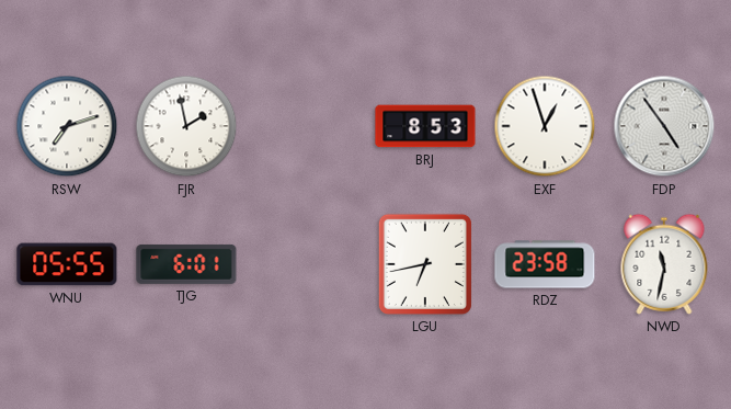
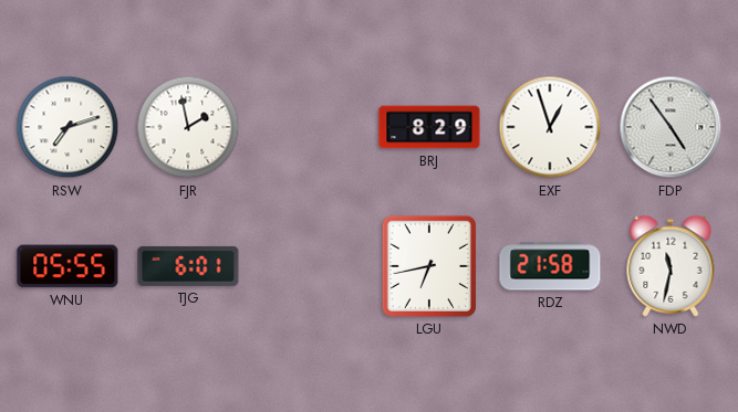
BRJ: 8:53 -> 8:29
RDZ: 23:58 -> 21:58
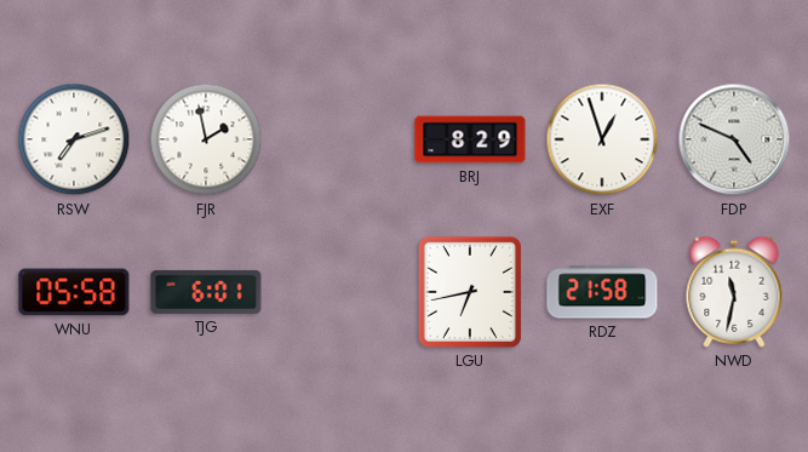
FDP: 4:54 -> 4:49
WNU: 05:55 -> 05:58
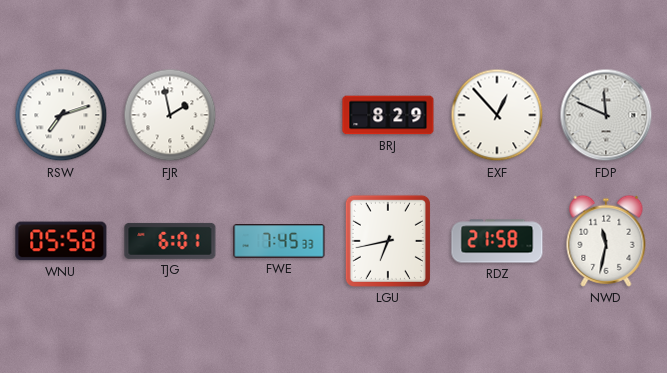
EXF: 12:57 -> 12:53
FDP: 4:49 -> 11:49
FWE: none -> 7:45
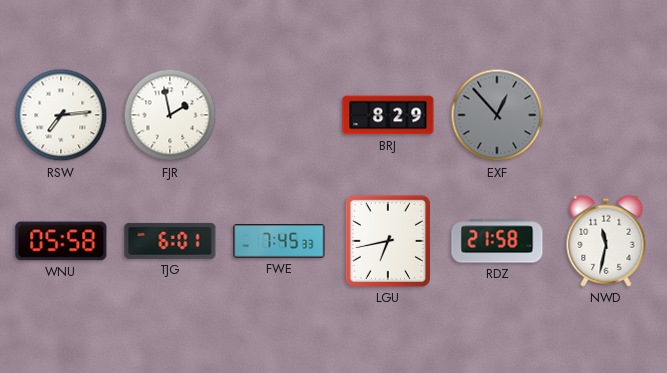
RSW: 7:12 -> 7:14
EXF dial: white -> grey
FDP: 11:49 -> none
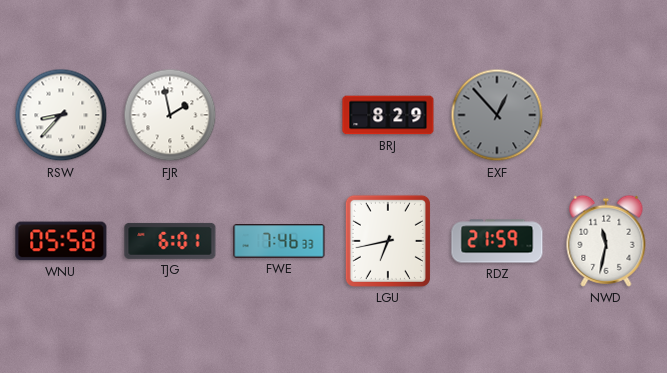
RSW: 7:14 -> 8:37
FWE: 7:45 -> 7:46
RDZ: 21:58 -> 21:59
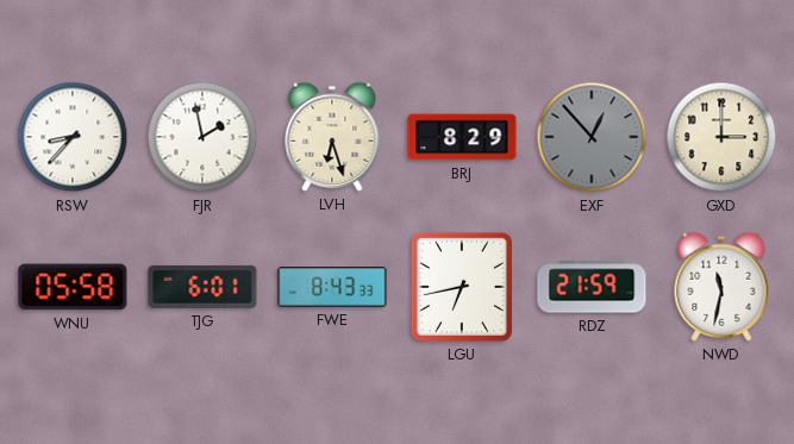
LVH: none -> 6:27
GXD: none -> 3:00
FWE: 7:46 -> 8:43
